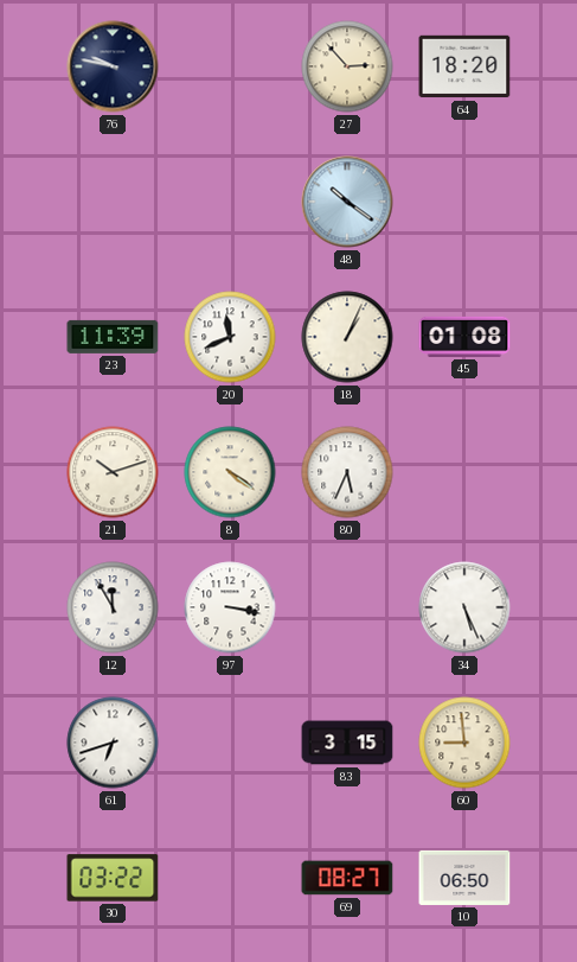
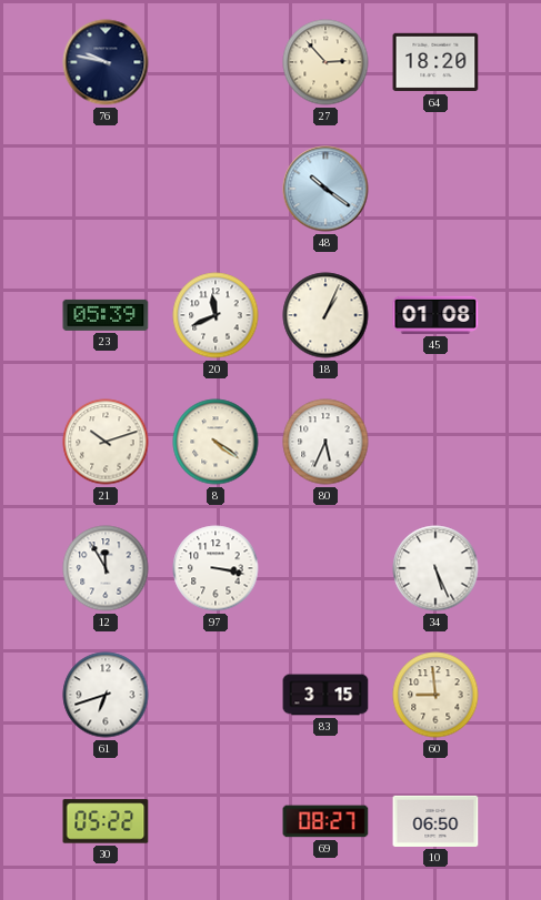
23: 11:39 -> 05:39
30: 03:22 -> 05:22
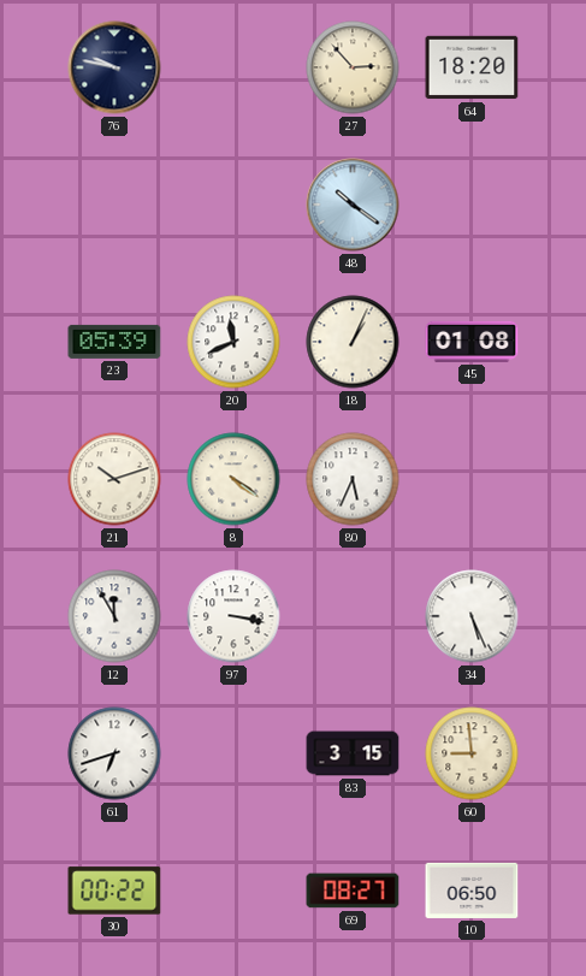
30: 05:22 -> 00:22
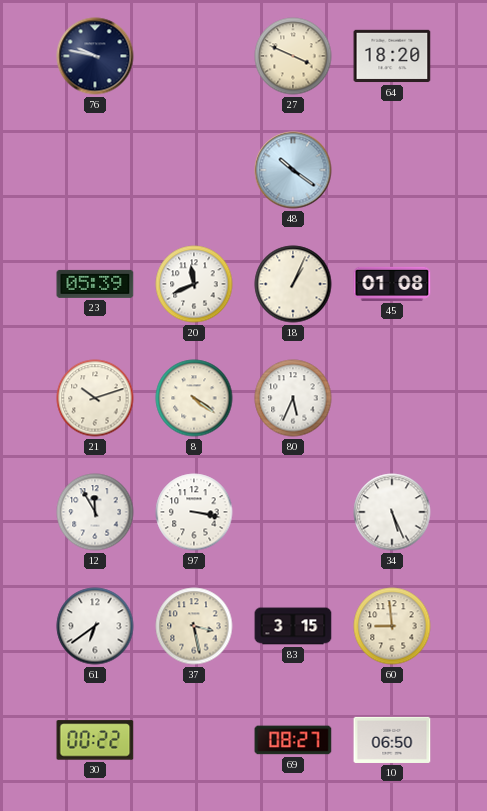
27: 2:53 -> 3:49
61: 6:42 -> 6:39
37: none -> 3:28
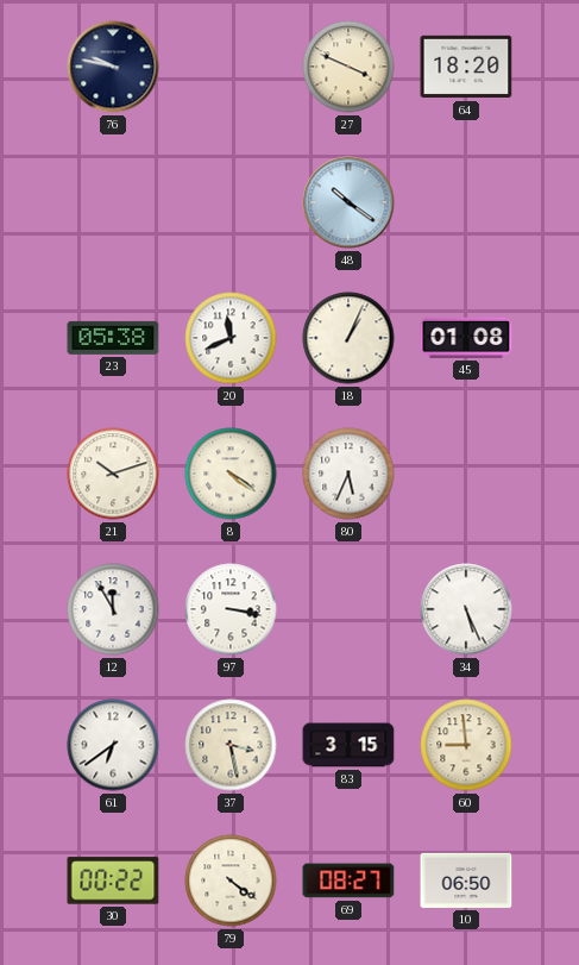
23: 05:39 -> 05:38
79: none -> 4:21
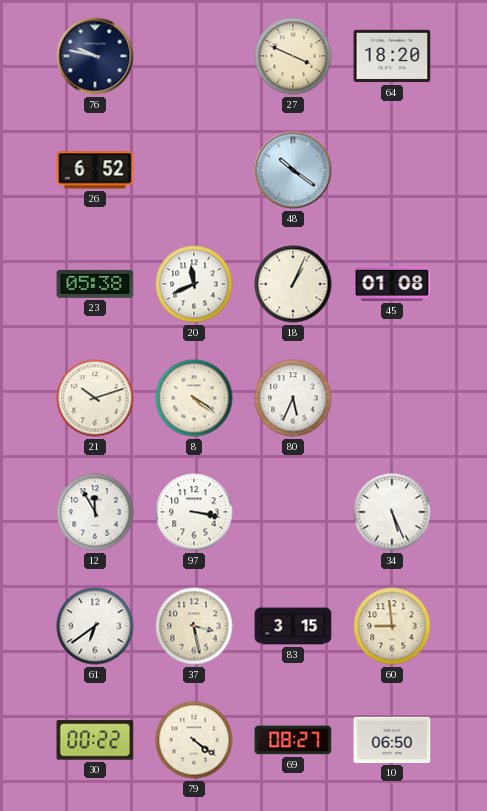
26: none -> 6:52
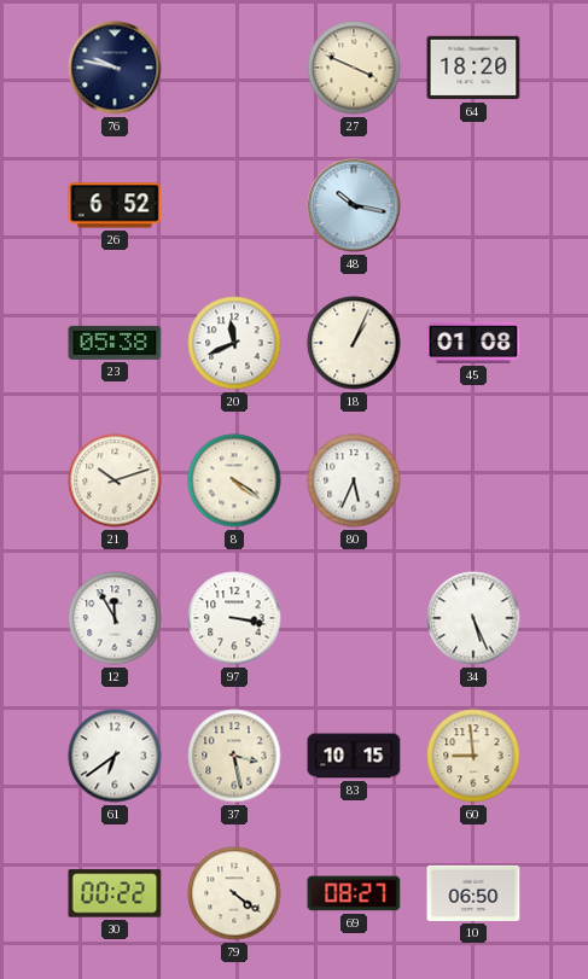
48: 10:21 -> 10:17
83: 3:15 -> 10:15
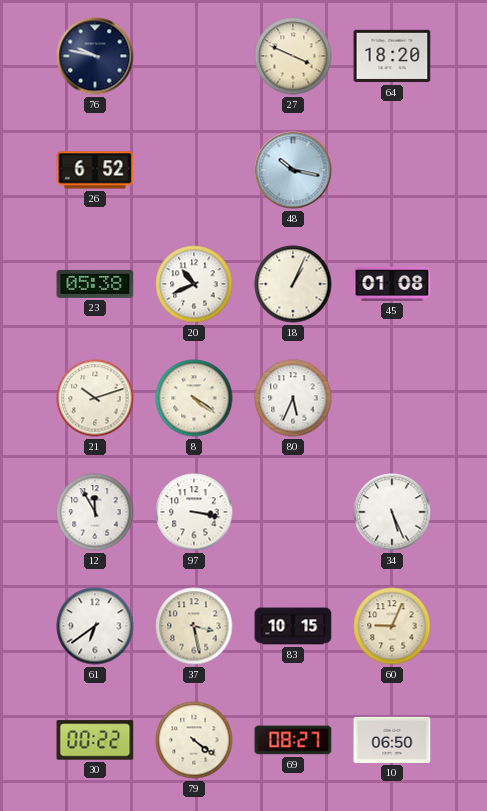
20: 11:41 -> 10:41
60: 8:59 -> 9:04
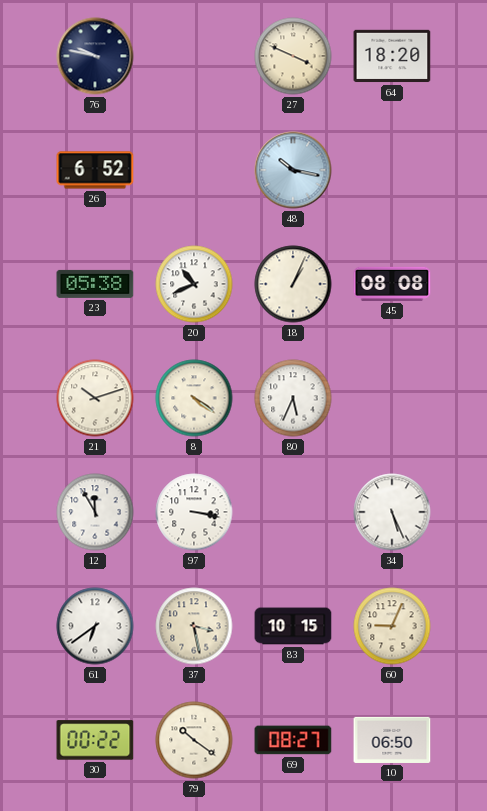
45: 01:08 -> 08:08
79: 4:21 -> 10:21
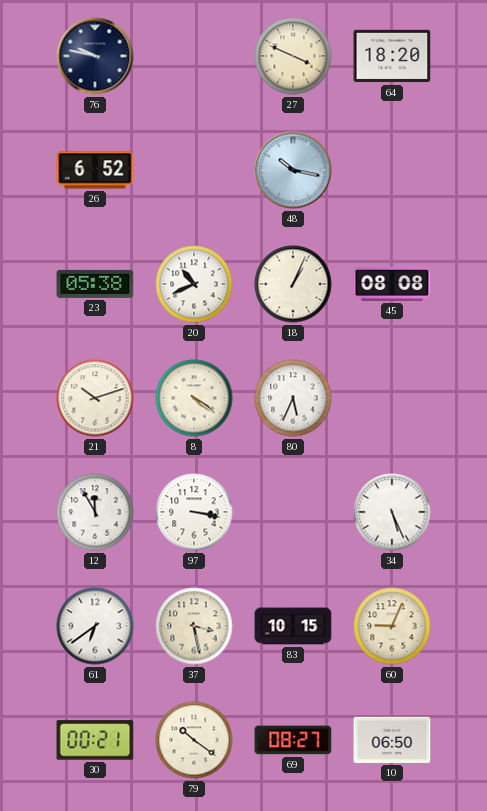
30: 00:22 -> 00:21
